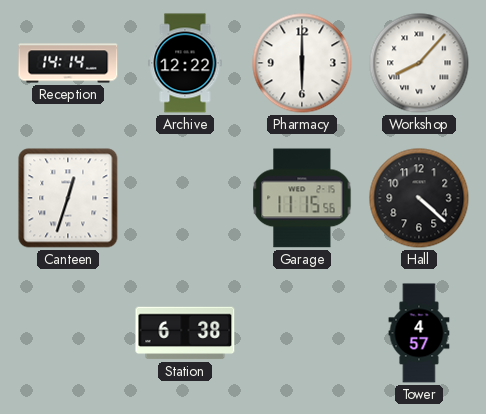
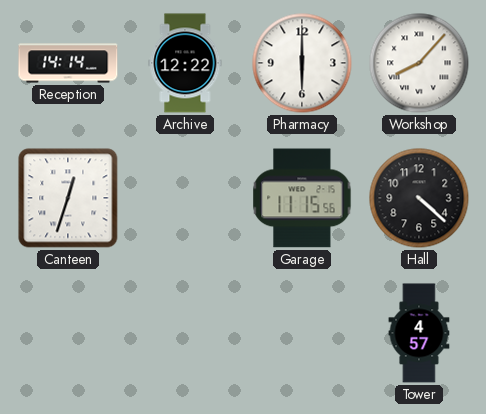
Station: 6:38 -> none
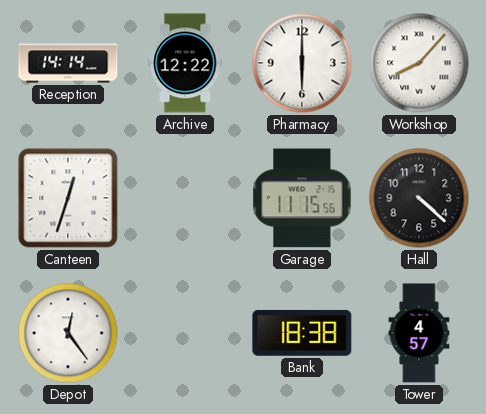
Depot: none -> 12:24
Bank: none -> 18:38
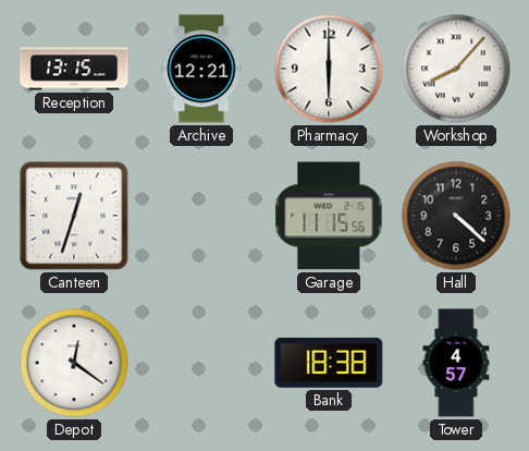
Reception: 14:14 -> 13:15
Archive: 12:22 -> 12:21
Depot: 12:24 -> 12:21
